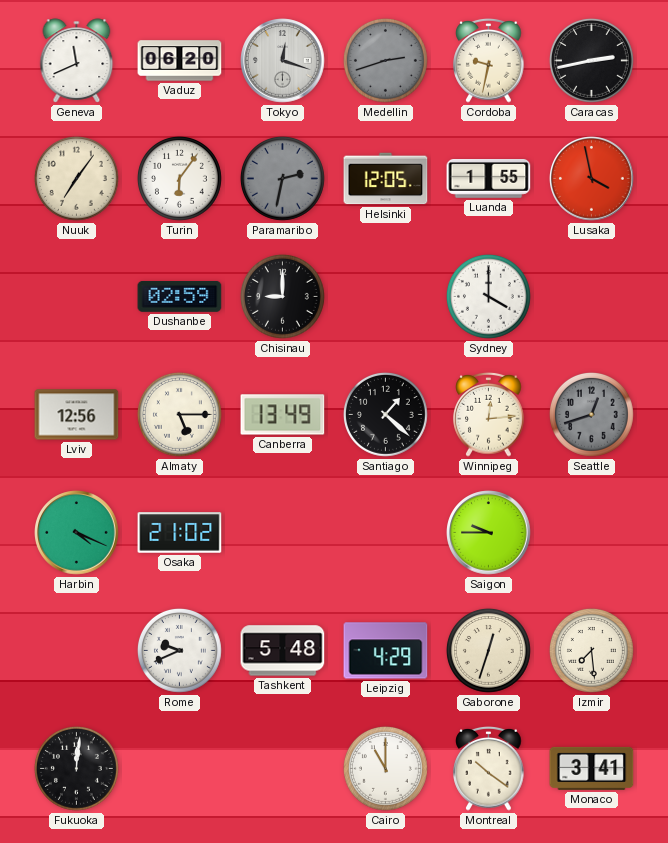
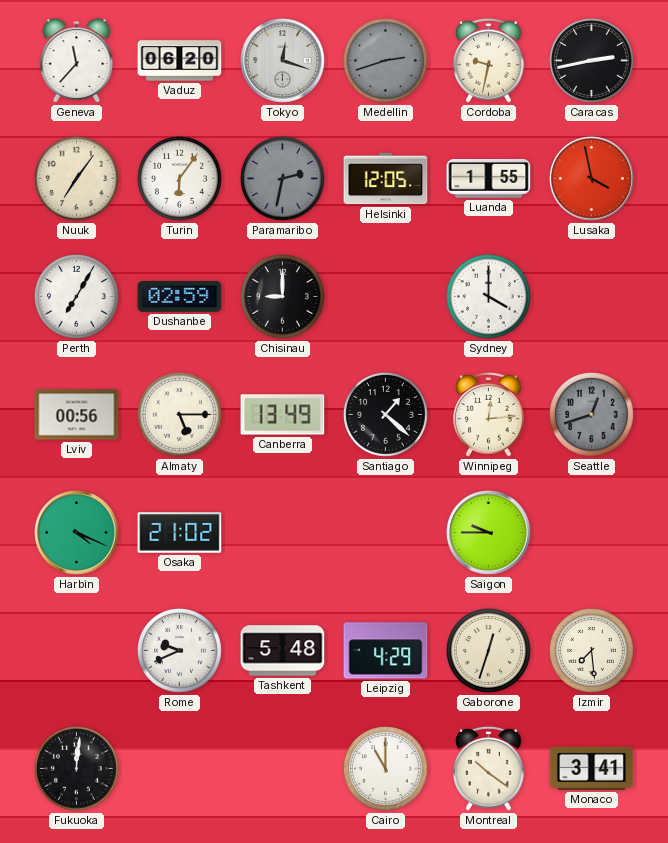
Geneva: 11:41 -> 11:37
Perth: none -> 7:05
Lviv: 12:56 -> 00:56
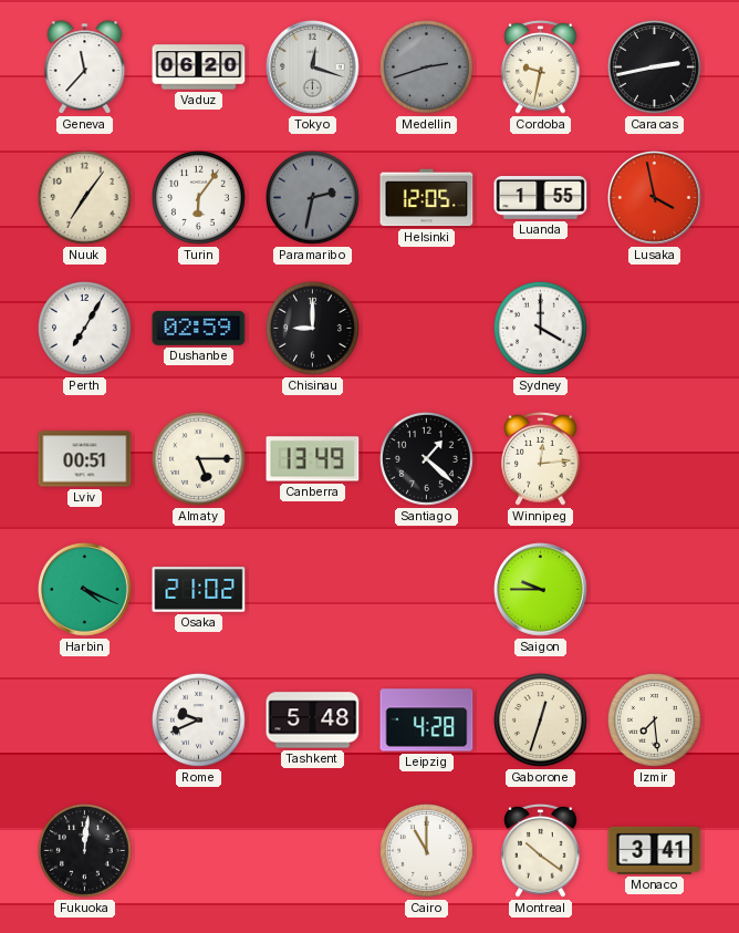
Lviv: 00:56 -> 00:51
Seattle: 12:42 -> none
Leipzig: 4:29 -> 4:28
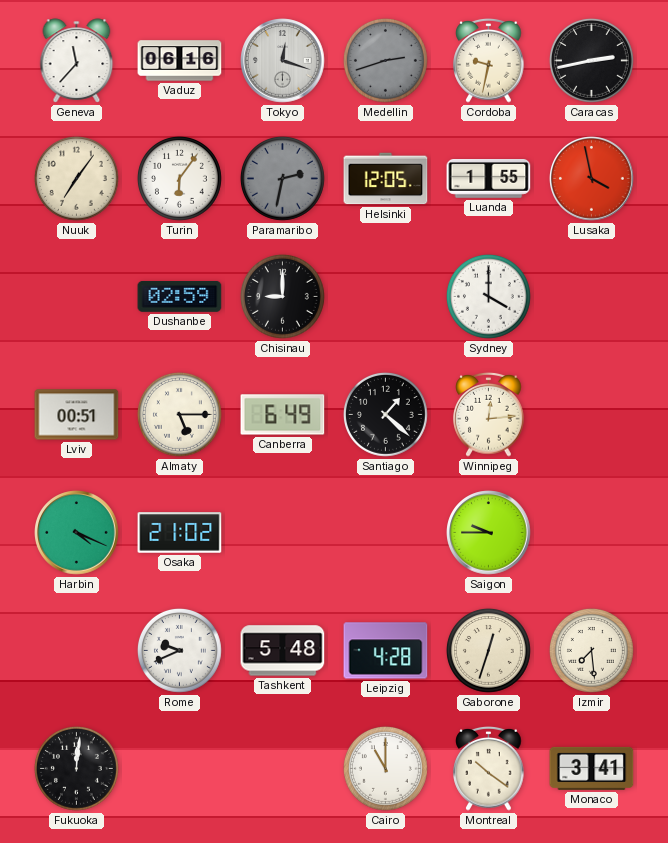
Vaduz: 06:20 -> 06:16
Perth: 7:05 -> none
Canberra: 13:49 -> 6:49
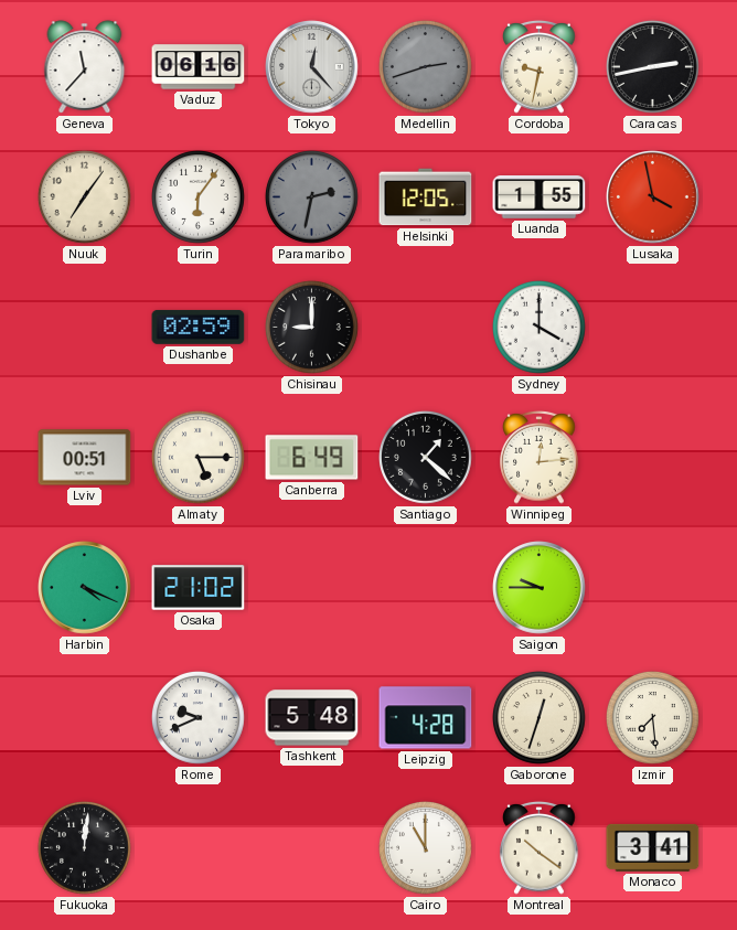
Tokyo: 12:18 -> 12:23
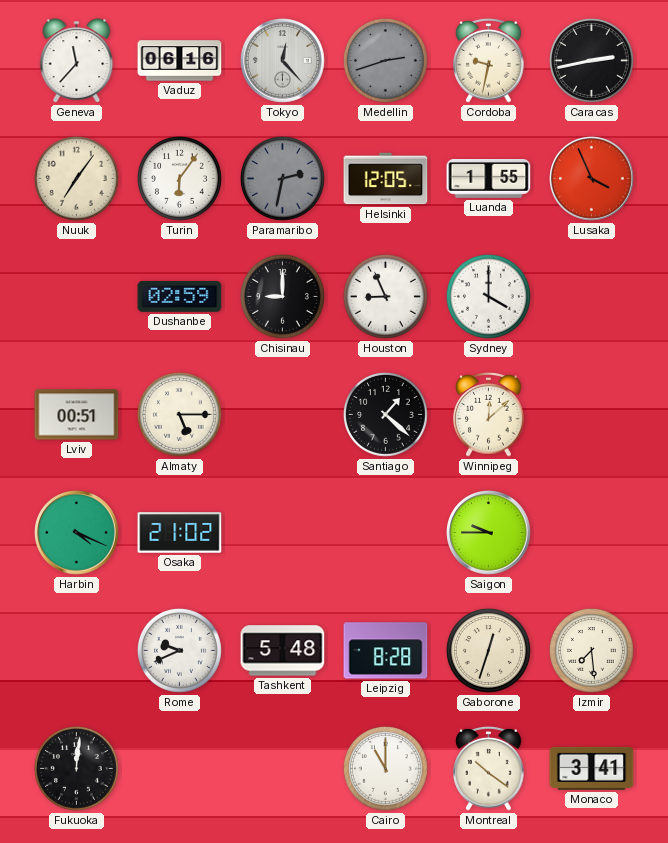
Lusaka: 3:58 -> 3:56
Houston: none -> 8:56
Canberra: 6:49 -> none
Winnipeg: 12:14 -> 12:08
Leipzig: 4:28 -> 8:28
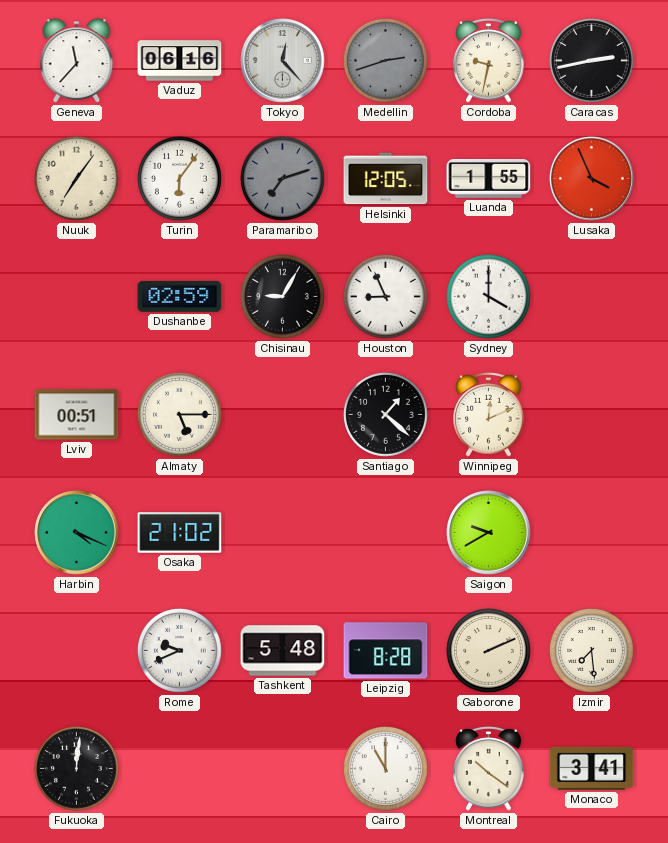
Paramaribo: 2:32 -> 7:12
Chisinau: 9:00 -> 9:05
Winnipeg: 12:08 -> 12:11
Saigon: 9:45 -> 9:40
Gaborone: 12:33 -> 2:11
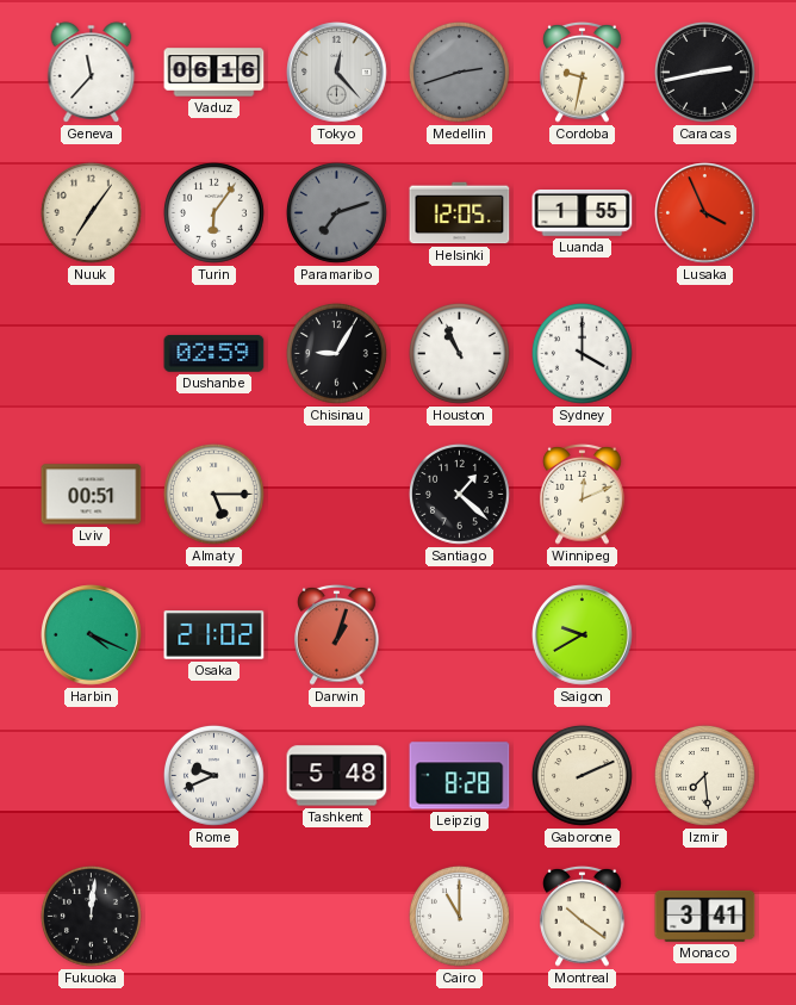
Houston: 8:56 -> 10:56
Darwin: none -> 1:03
